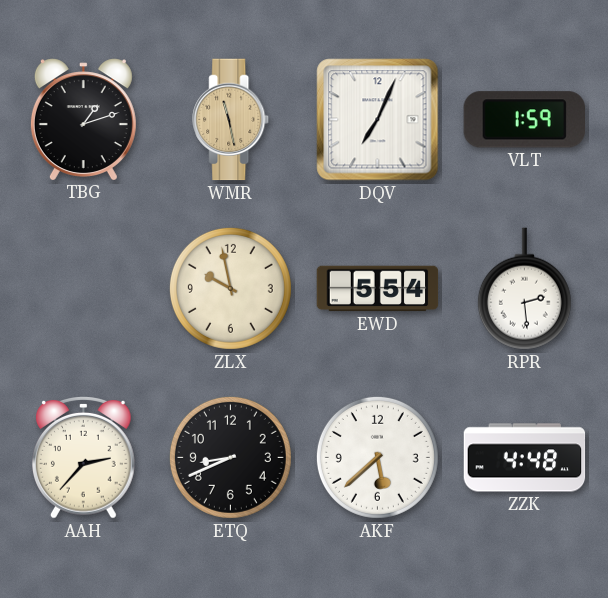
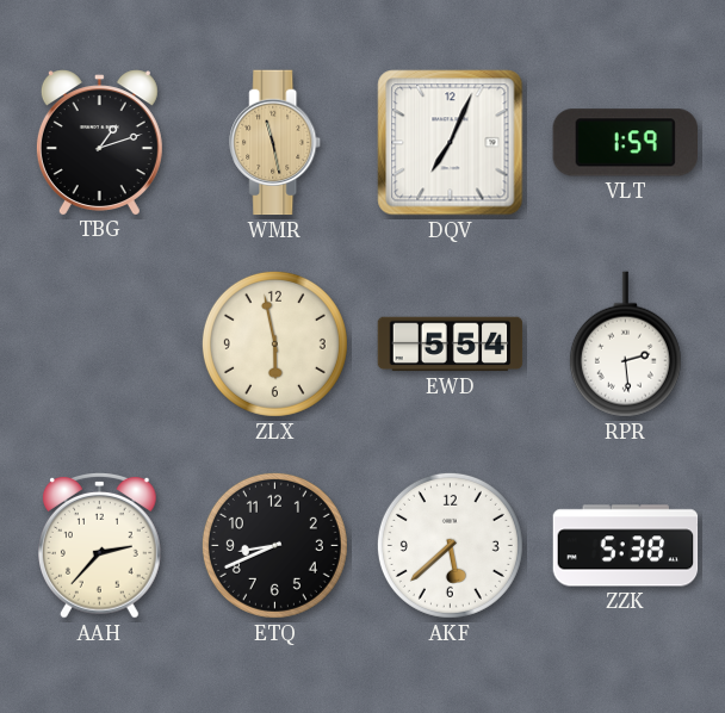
ZLX: 9:58 -> 5:58
ZZK: 4:48 -> 5:38
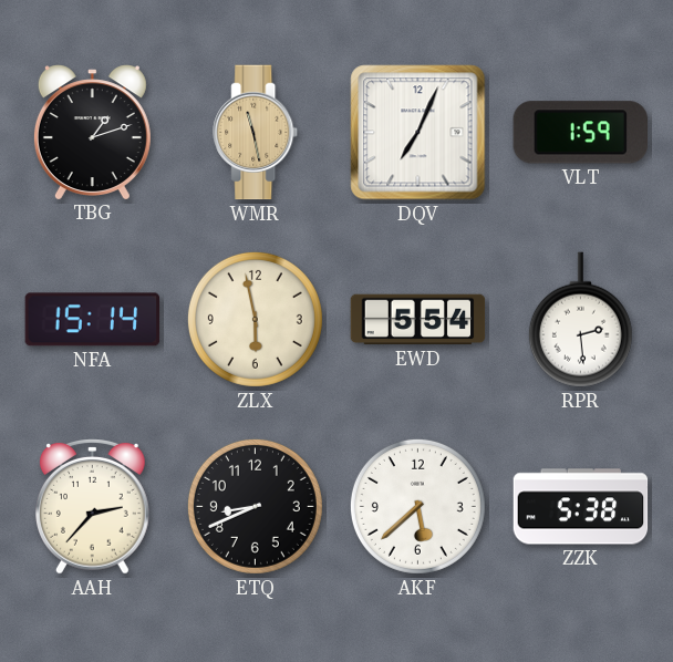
NFA: none -> 15:14
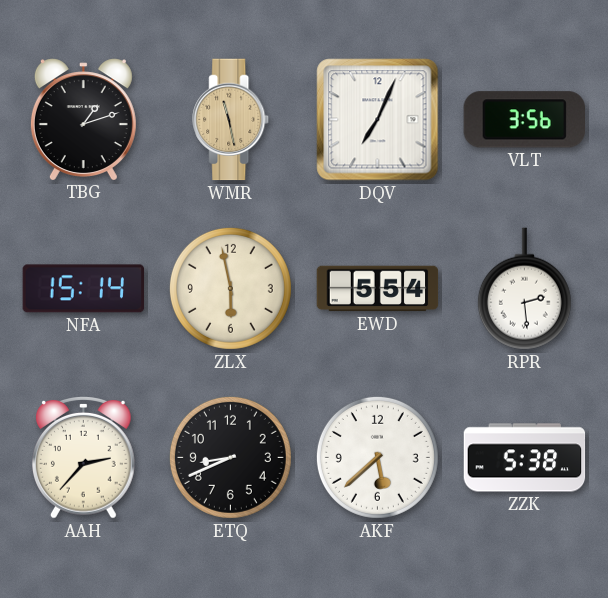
VLT: 1:59 -> 3:56
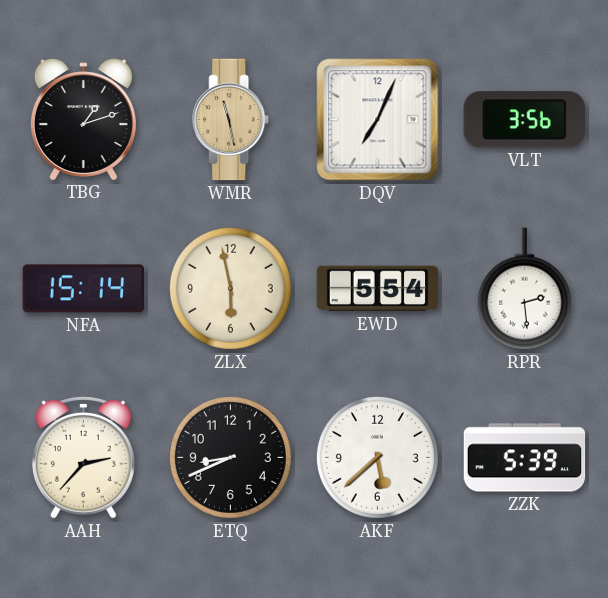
ZZK: 5:38 -> 5:39
